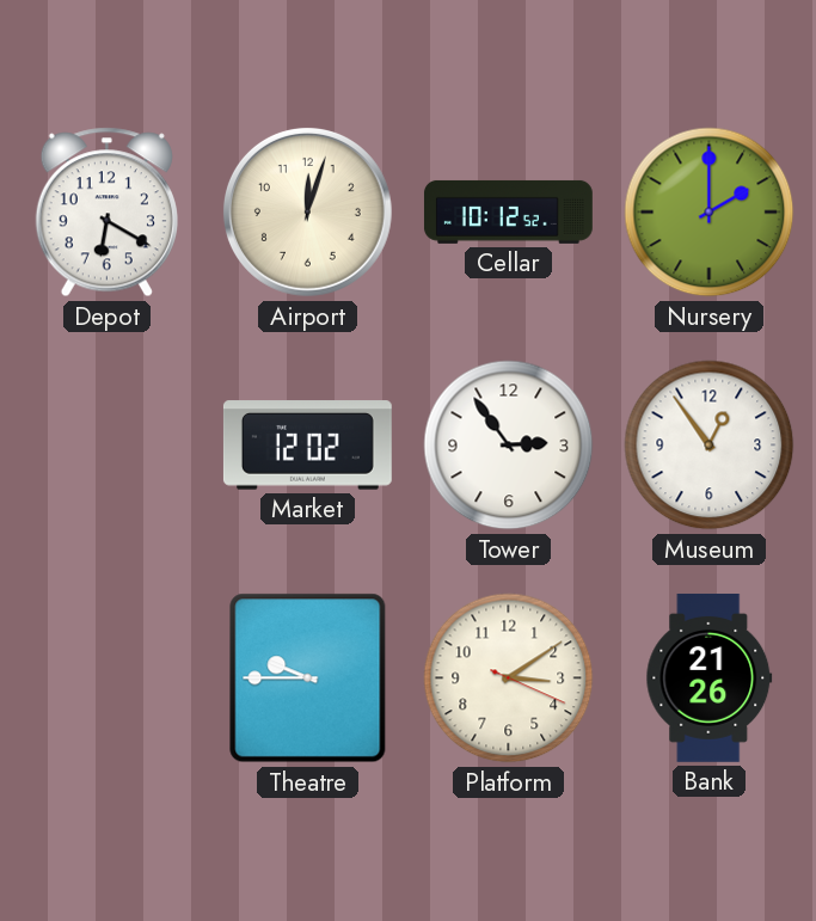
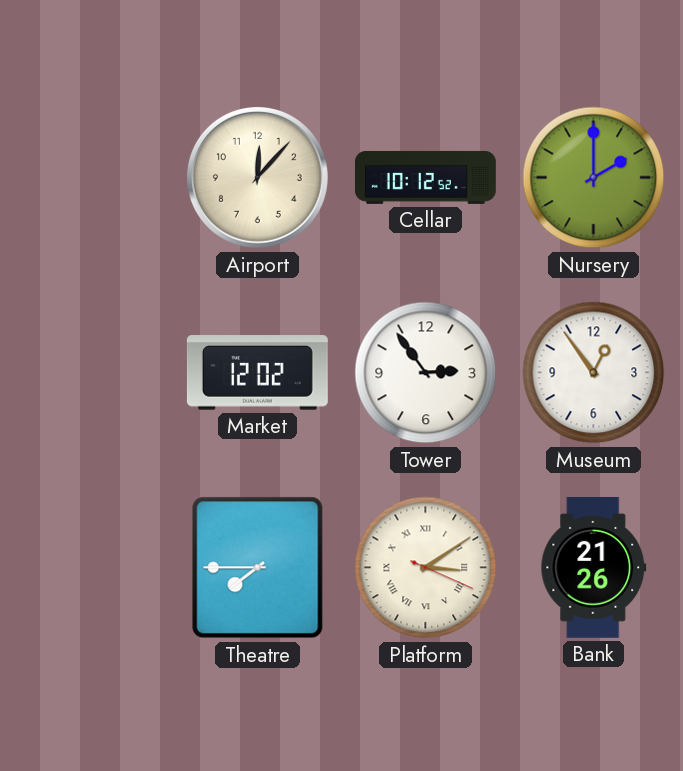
Depot: 6:20 -> none
Airport: 12:03 -> 12:07
Theatre: 9:45 -> 7:45
Platform numerals: Arabic -> Roman
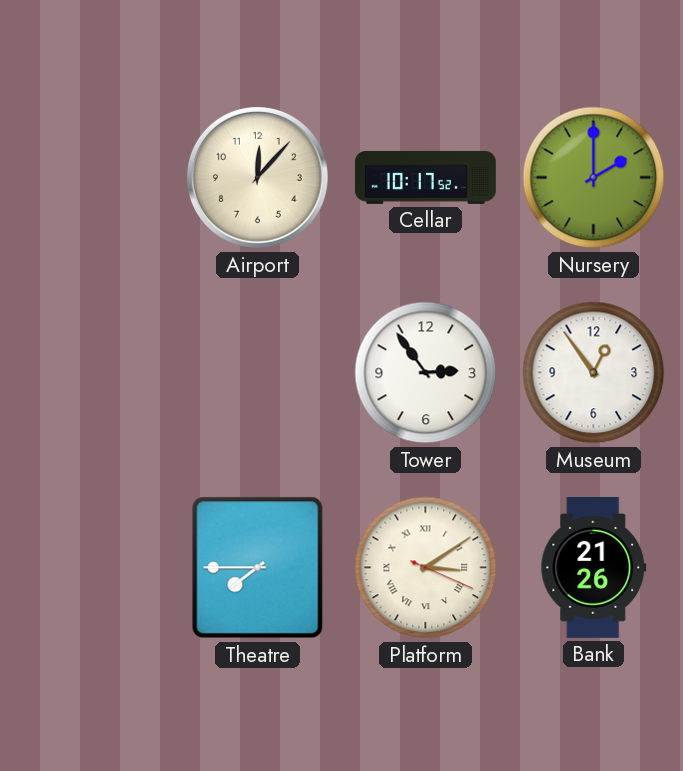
Cellar: 10:12 -> 10:17
Market: 12:02 -> none
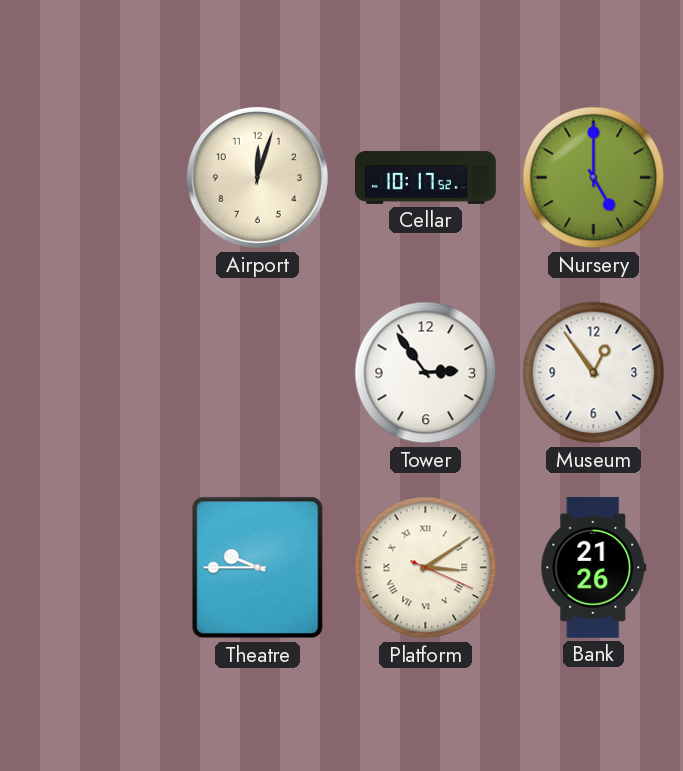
Airport: 12:07 -> 12:03
Nursery: 2:00 -> 5:00
Theatre: 7:45 -> 9:45
